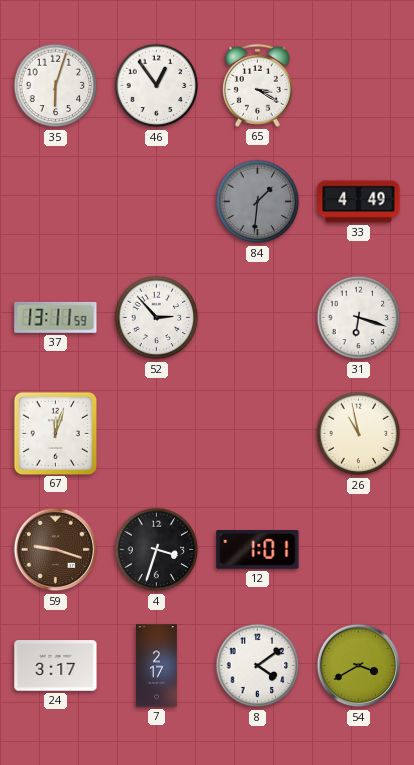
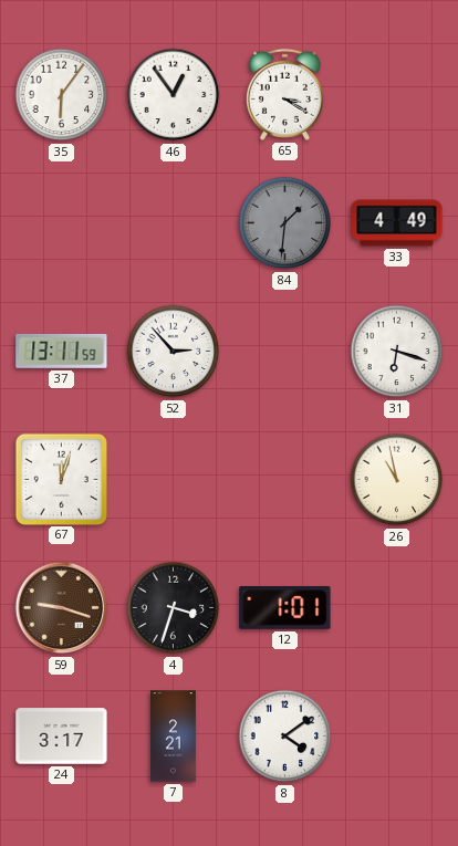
35: 6:03 -> 6:06
7: 2:17 -> 2:21
54: 3:40 -> none
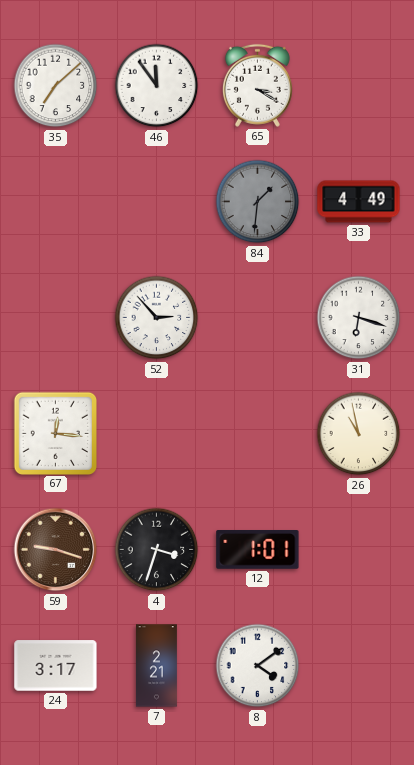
35: 6:06 -> 7:08
46: 12:54 -> 11:54
37: 13:11 -> none
67: 12:03 -> 12:16
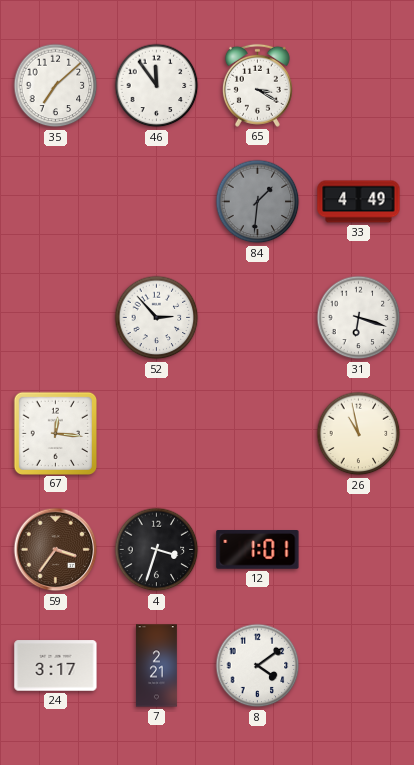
59: 9:18 -> 3:36
